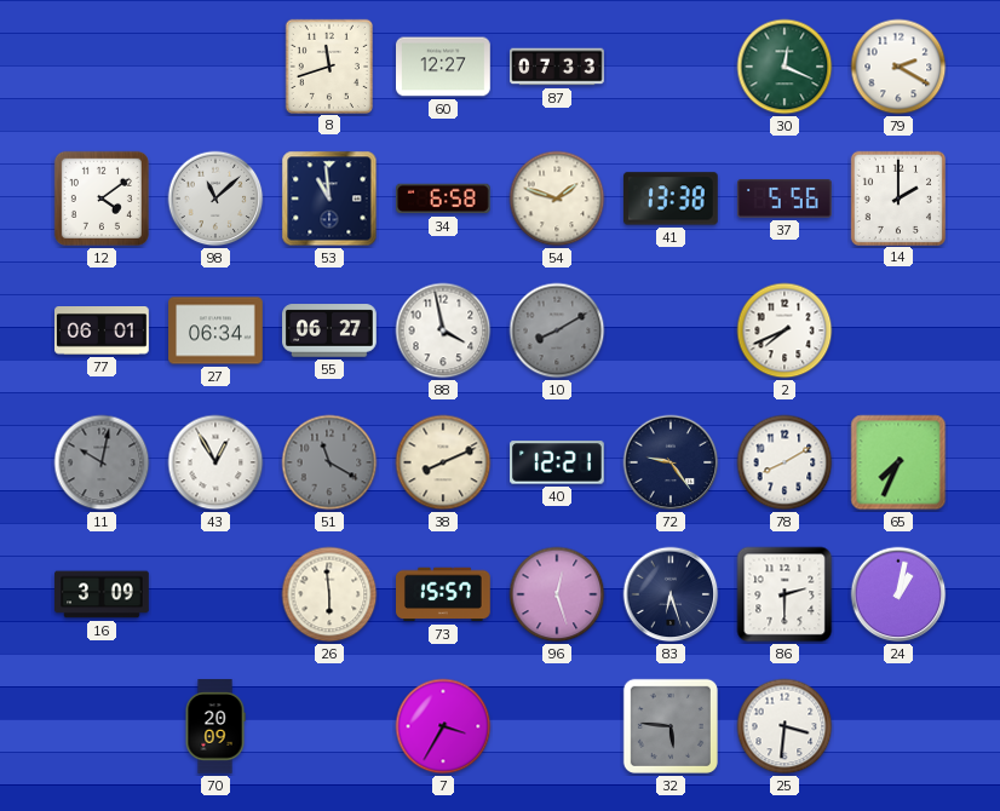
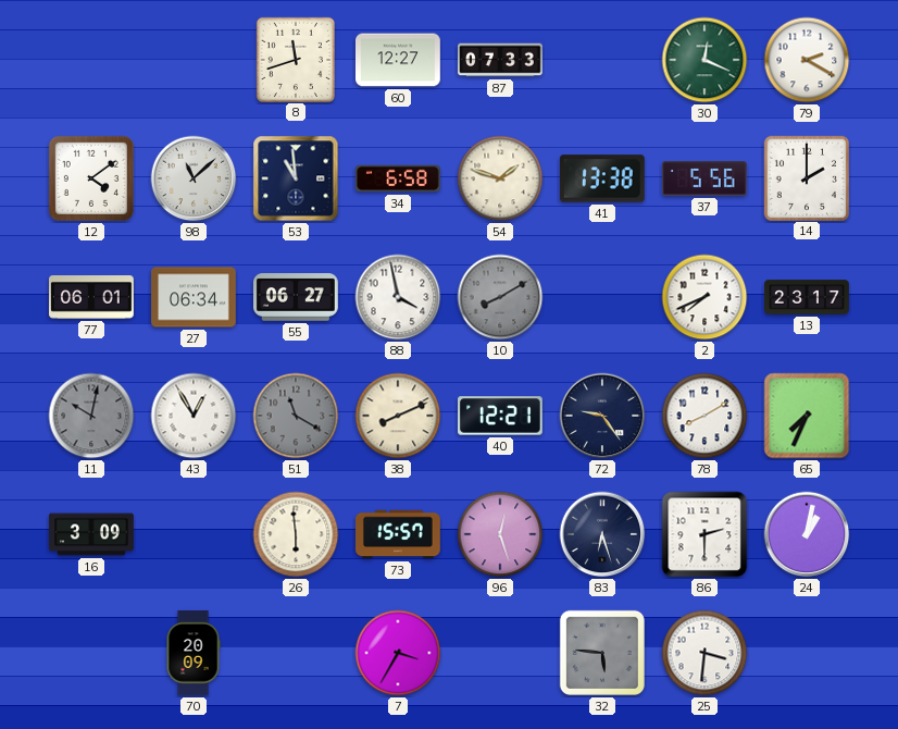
13: none -> 23:17
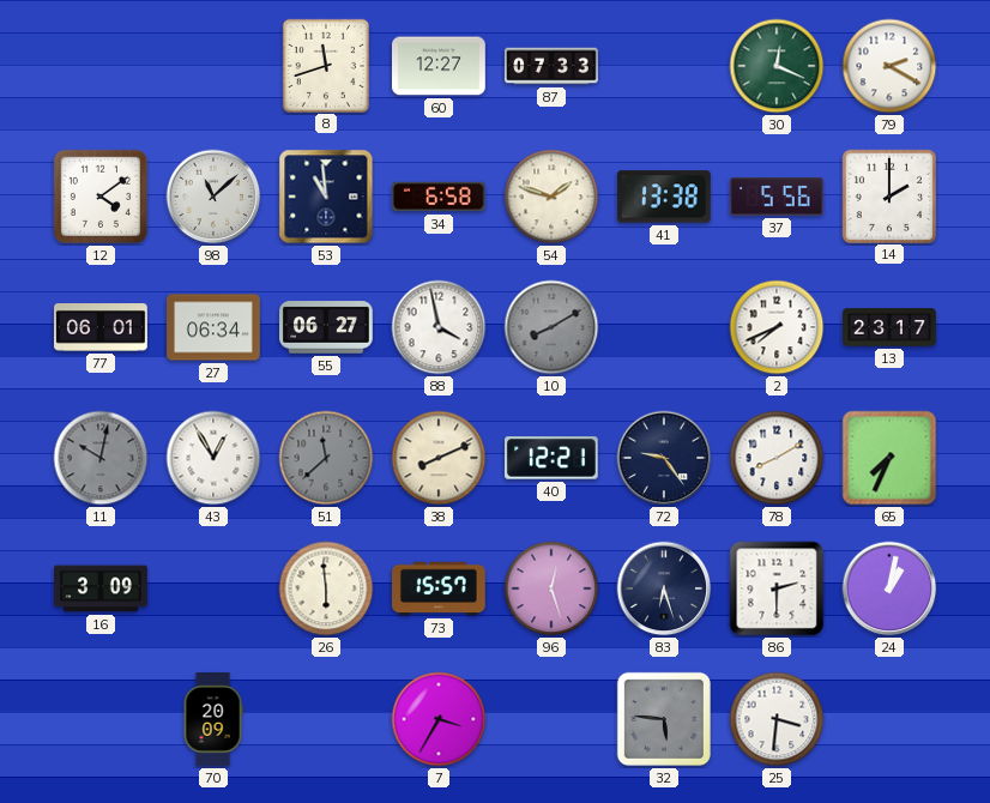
51: 11:20 -> 11:38
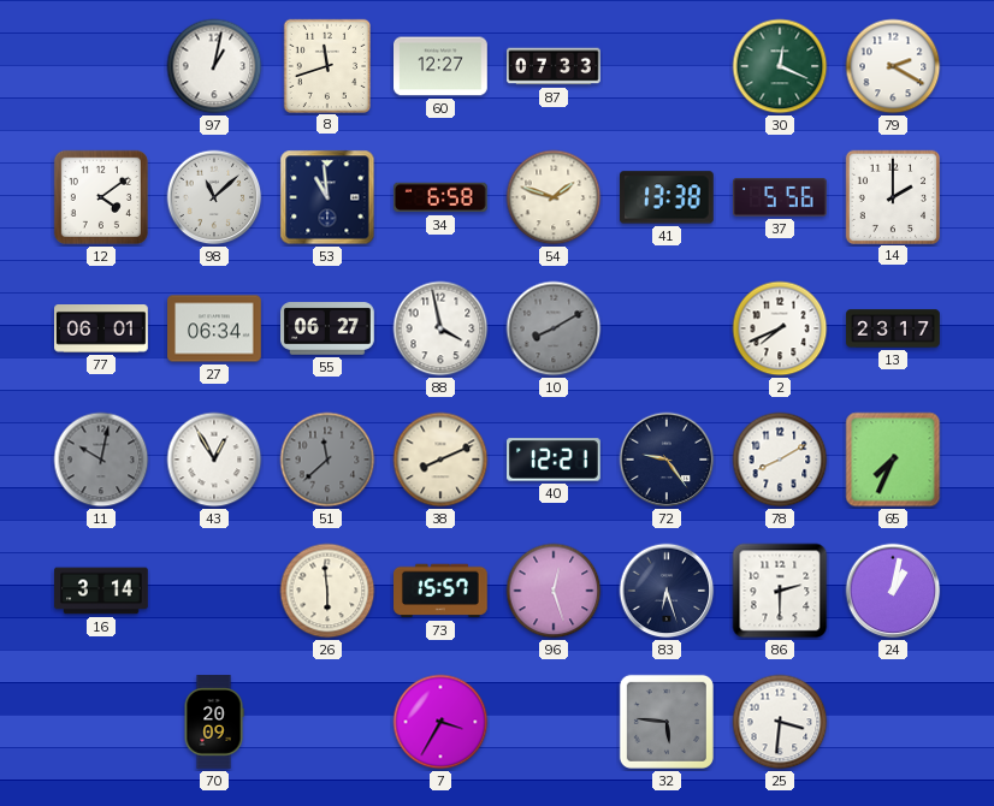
97: none -> 1:02
16: 3:09 -> 3:14
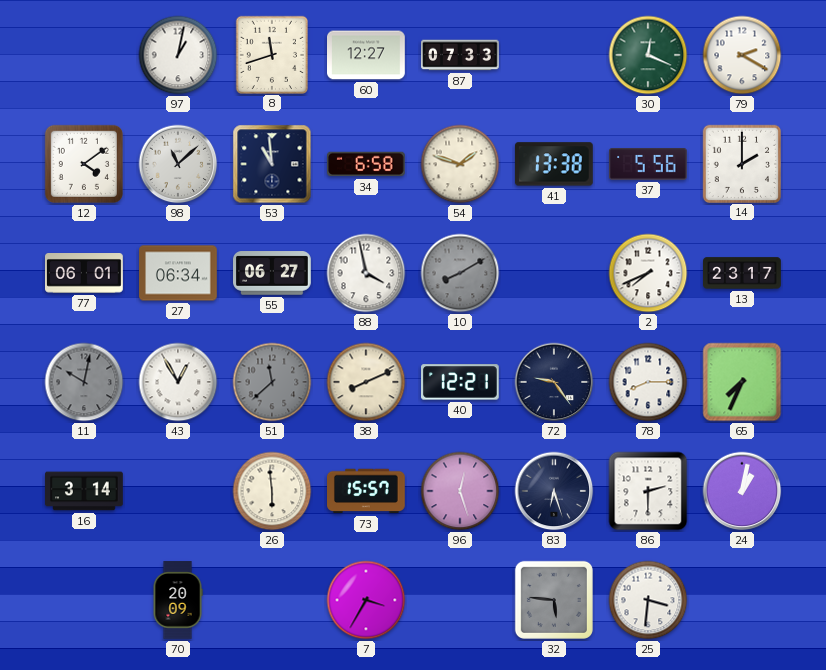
78: 8:10 -> 8:15
